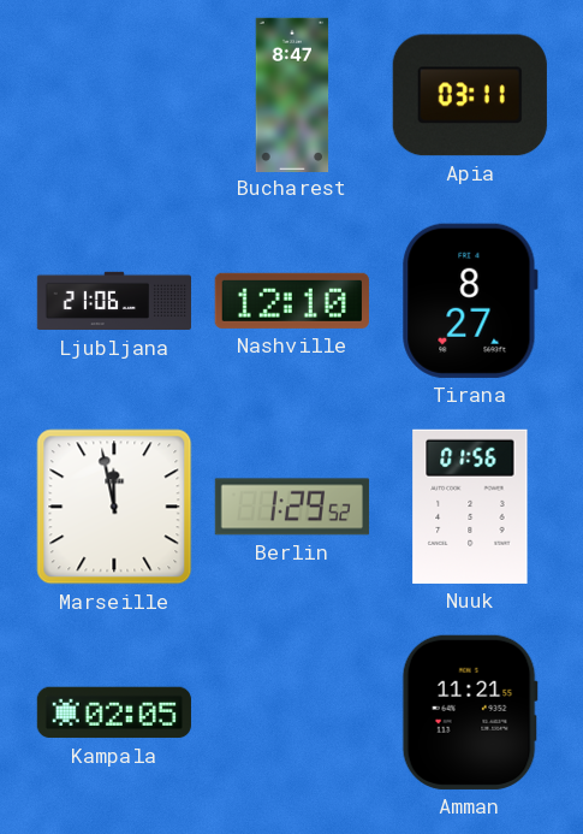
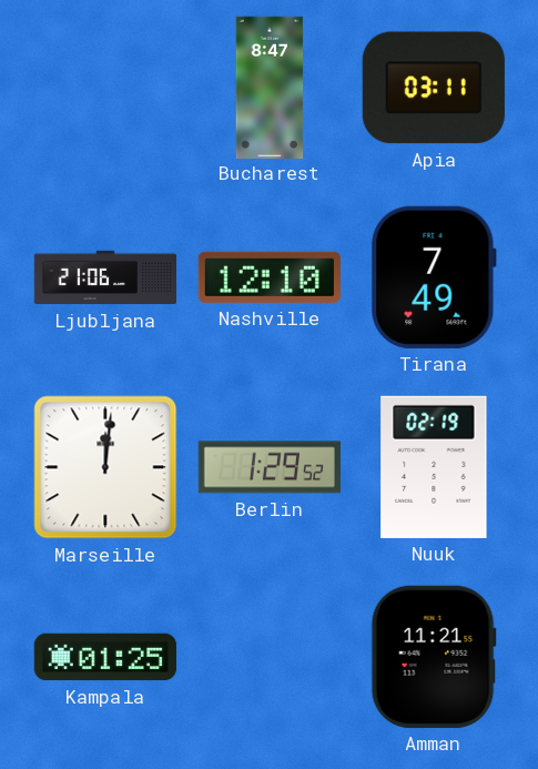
Tirana: 8:27 -> 7:49
Marseille: 11:58 -> 12:01
Nuuk: 01:56 -> 02:19
Kampala: 02:05 -> 01:25
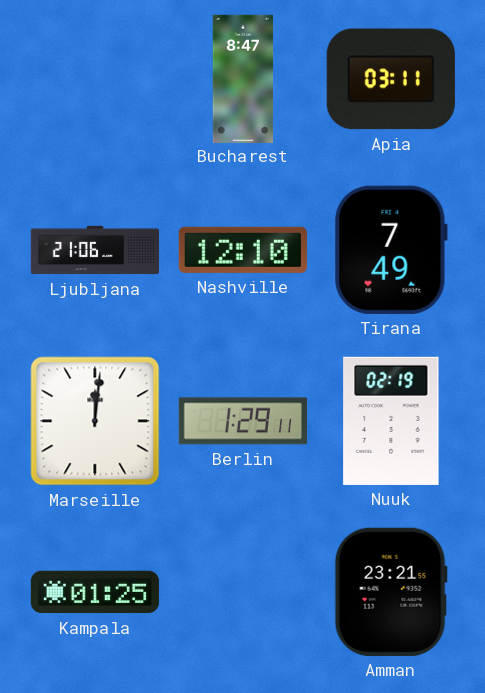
Berlin: 1:29:52 -> 1:29:11
Amman: 11:21 -> 23:21
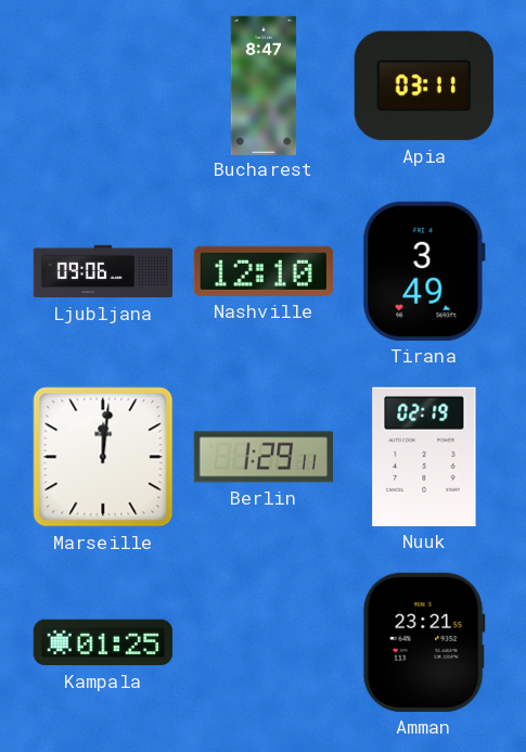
Ljubljana: 21:06 -> 09:06
Tirana: 7:49 -> 3:49
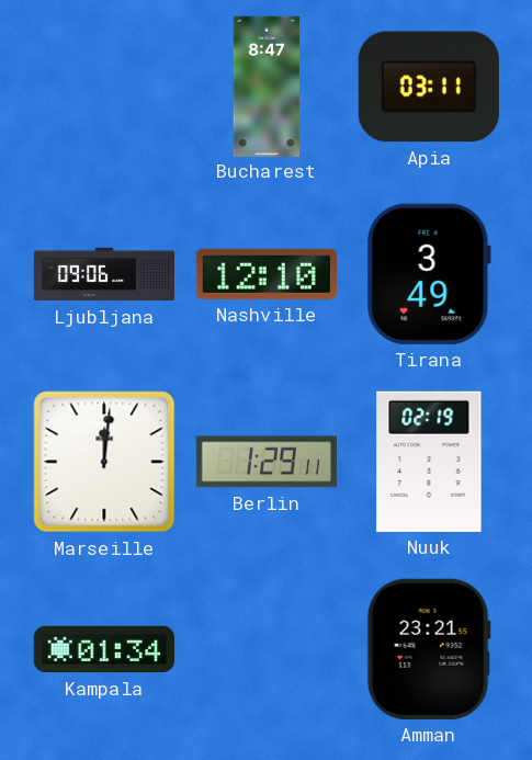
Kampala: 01:25 -> 01:34
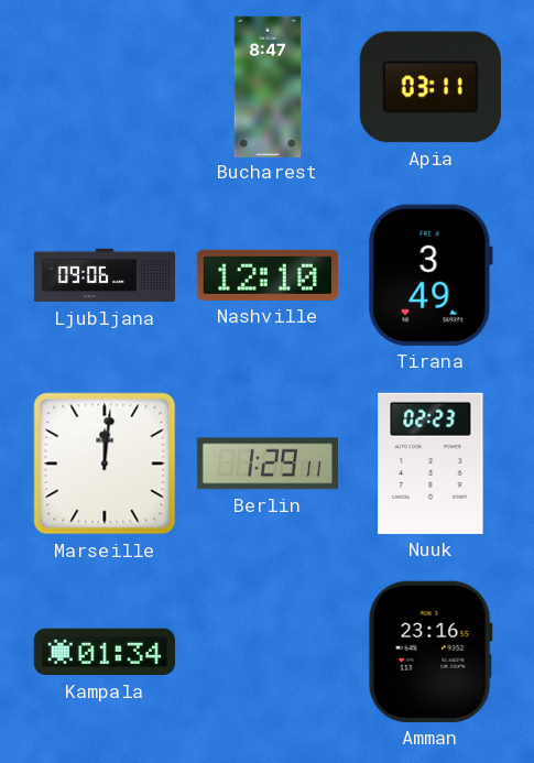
Nuuk: 02:19 -> 02:23
Amman: 23:21 -> 23:16
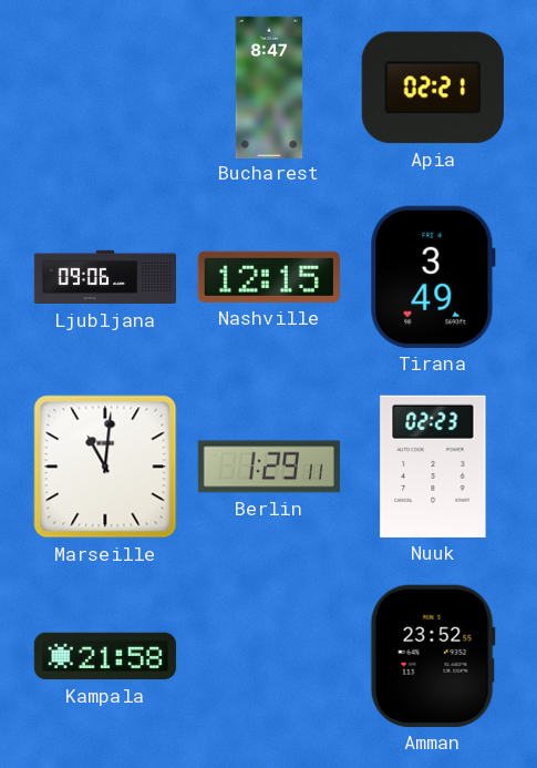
Apia: 03:11 -> 02:21
Nashville: 12:10 -> 12:15
Marseille: 12:01 -> 11:01
Kampala: 01:34 -> 21:58
Amman: 23:16 -> 23:52
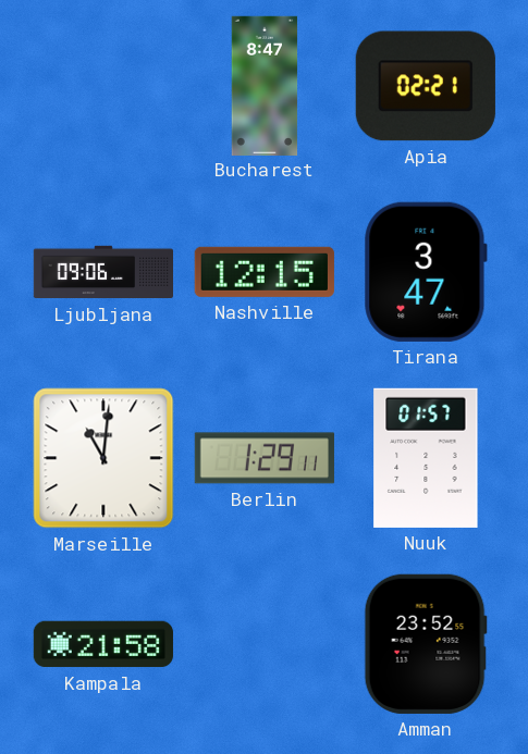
Tirana: 3:49 -> 3:47
Nuuk: 02:23 -> 01:57
